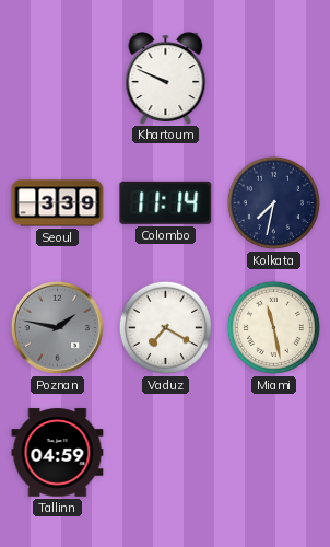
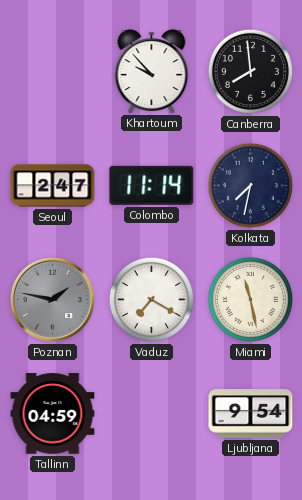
Khartoum: 9:49 -> 9:53
Canberra: none -> 7:59
Seoul: 3:39 -> 2:47
Ljubljana: none -> 9:54
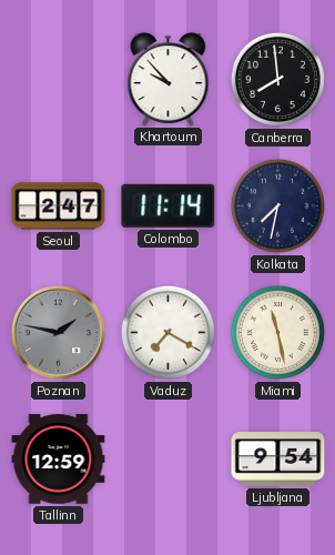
Tallinn: 04:59 -> 12:59
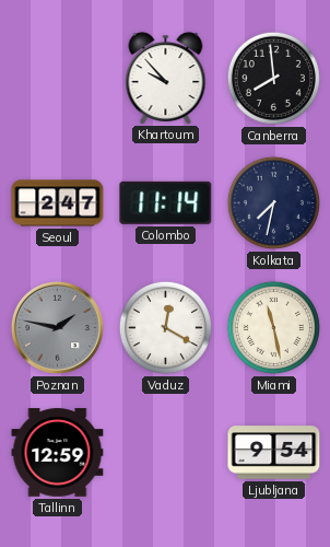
Vaduz: 7:20 -> 12:20
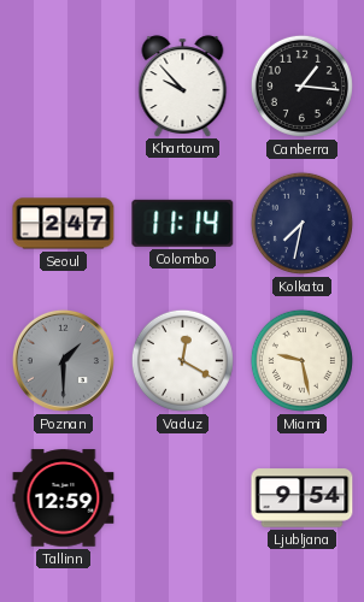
Canberra: 7:59 -> 1:16
Poznan: 1:47 -> 1:30
Miami: 11:28 -> 9:28
